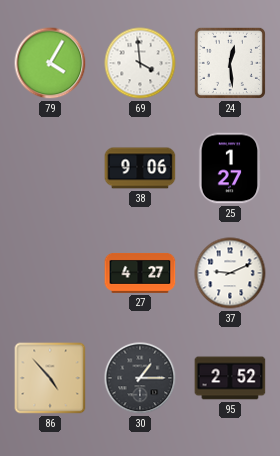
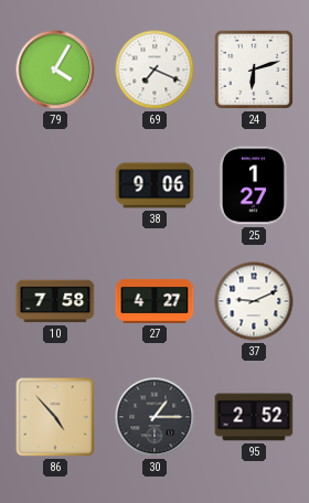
69: 3:59 -> 7:19
24: 12:29 -> 6:12
10: none -> 7:58
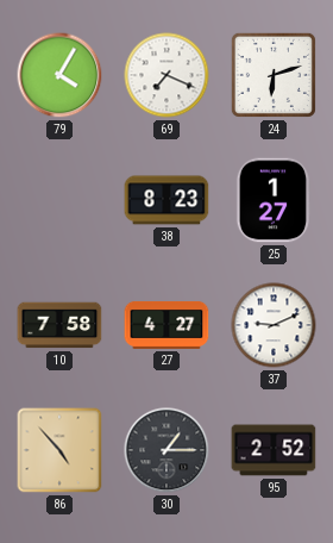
38: 9:06 -> 8:23
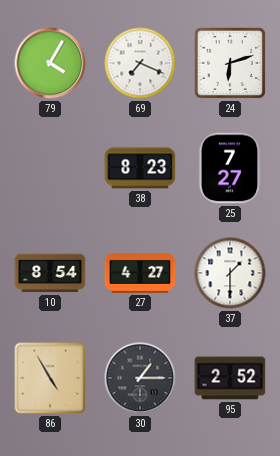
25: 1:27 -> 7:27
10: 7:58 -> 8:54
37: 9:11 -> 1:30
86: 4:53 -> 4:55
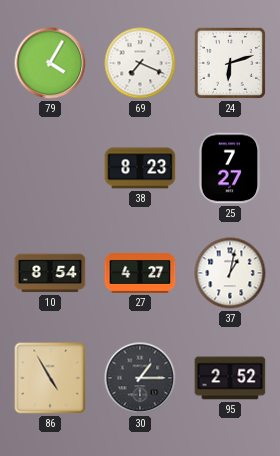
37: 1:30 -> 1:02
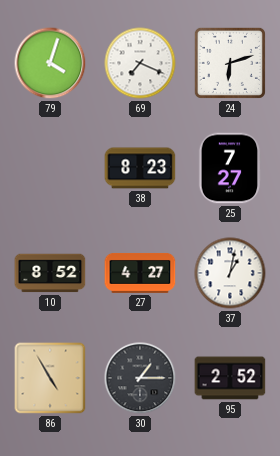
79: 4:05 -> 4:03
10: 8:54 -> 8:52
